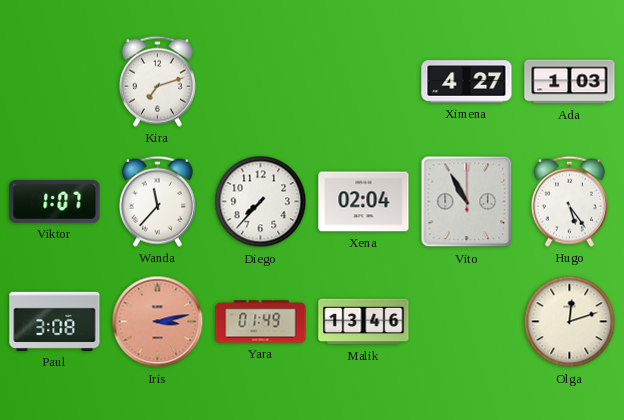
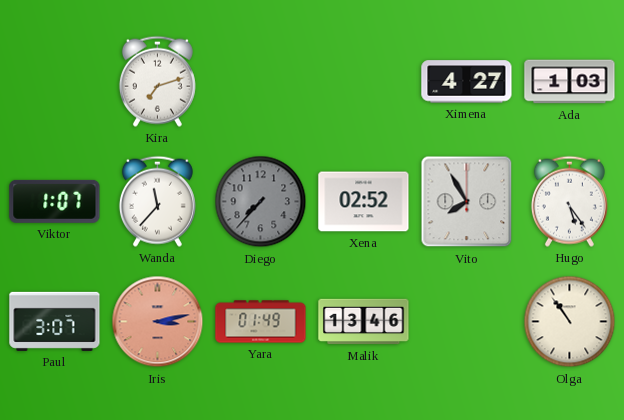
Diego dial: white -> grey
Xena: 02:04 -> 02:52
Vito: 10:55 -> 7:55
Paul: 3:08 -> 3:07
Olga: 12:12 -> 10:54
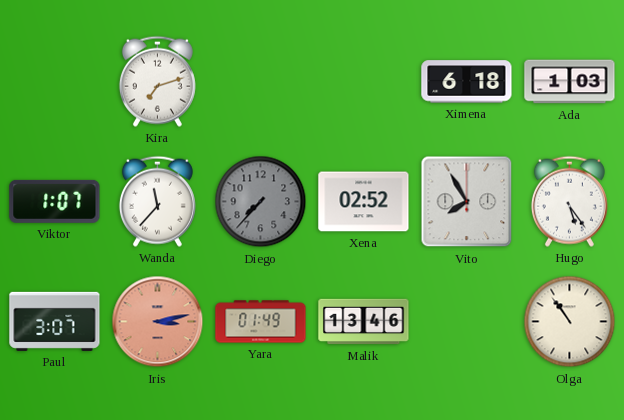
Ximena: 4:27 -> 6:18
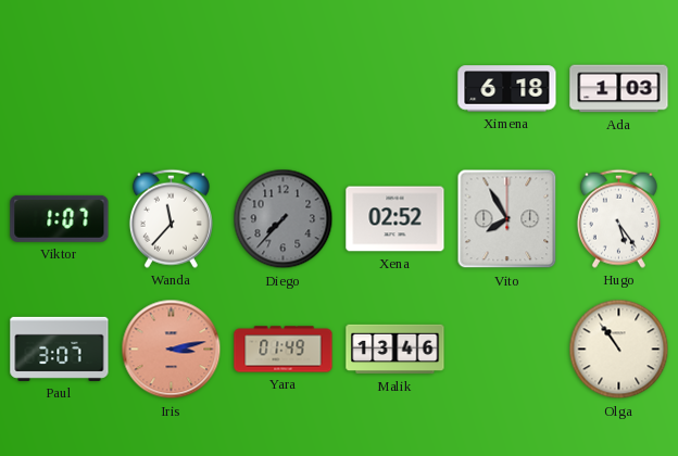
Kira: 7:12 -> none
